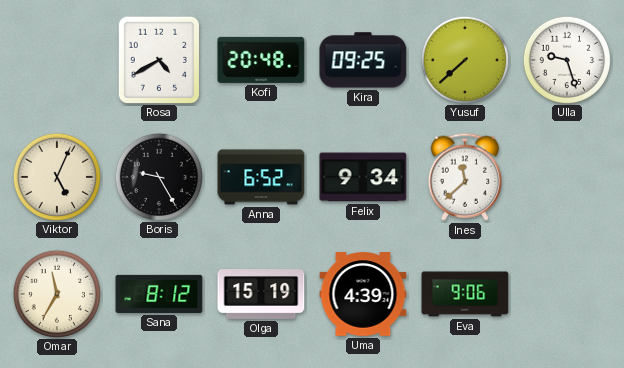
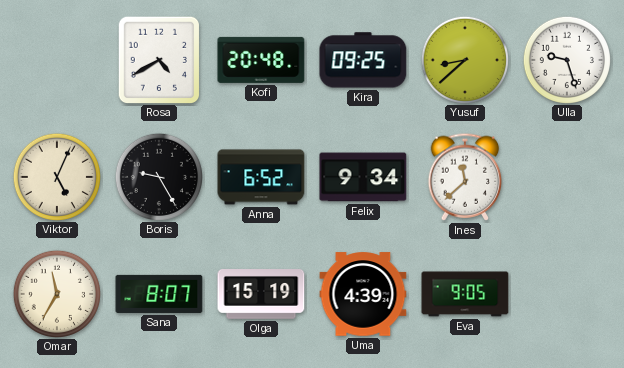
Yusuf: 7:38 -> 8:38
Sana: 8:12 -> 8:07
Eva: 9:06 -> 9:05
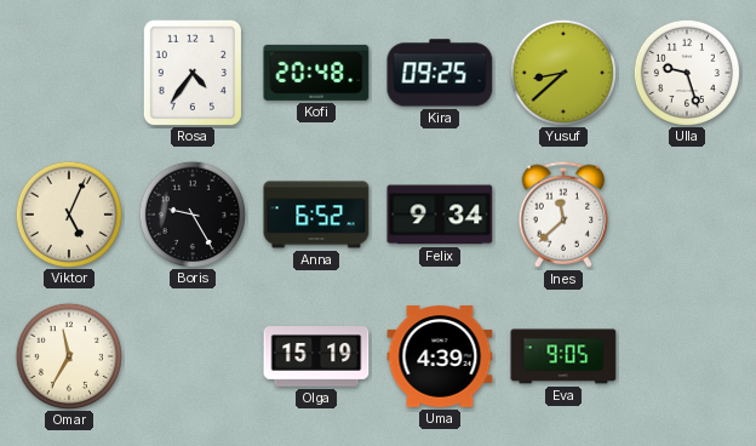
Rosa: 4:40 -> 4:36
Sana: 8:07 -> none
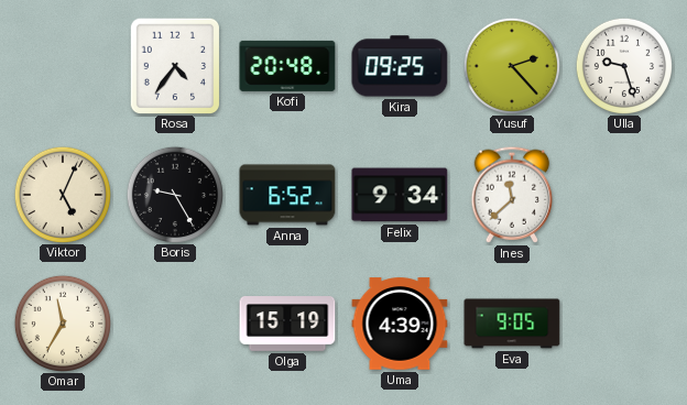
Yusuf: 8:38 -> 2:23
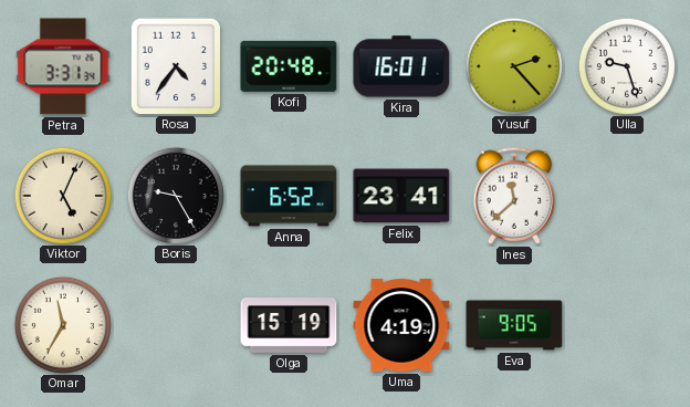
Petra: none -> 3:31
Kira: 09:25 -> 16:01
Felix: 9:34 -> 23:41
Uma: 4:39 -> 4:19
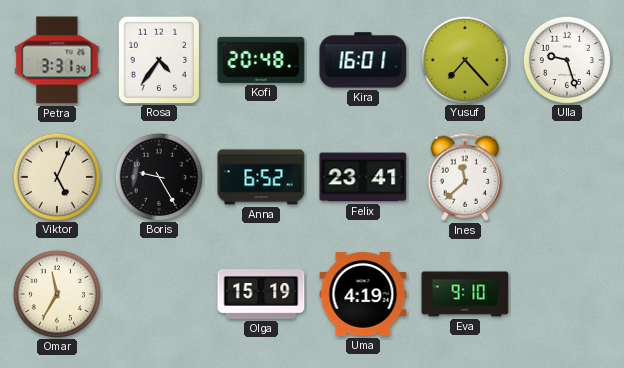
Yusuf: 2:23 -> 7:23
Eva: 9:05 -> 9:10
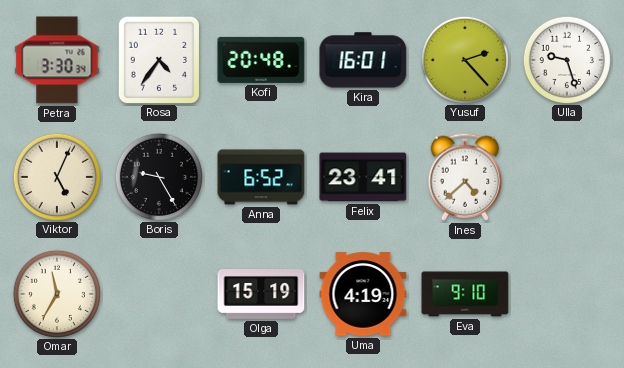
Petra: 3:31 -> 3:30
Yusuf: 7:23 -> 2:23
Ines: 11:38 -> 4:38
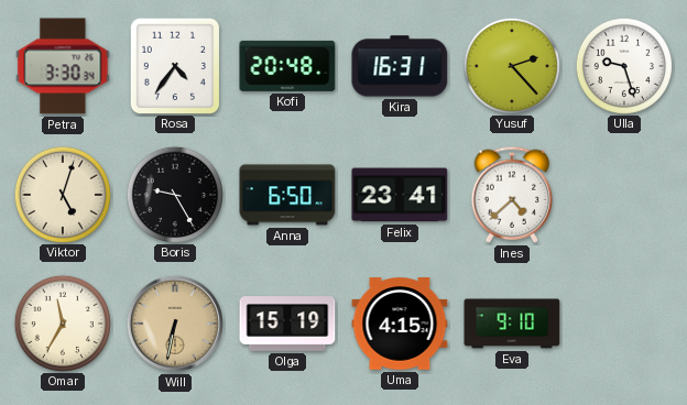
Kira: 16:01 -> 16:31
Viktor: 5:04 -> 5:03
Anna: 6:52 -> 6:50
Will: none -> 6:32
Uma: 4:19 -> 4:15
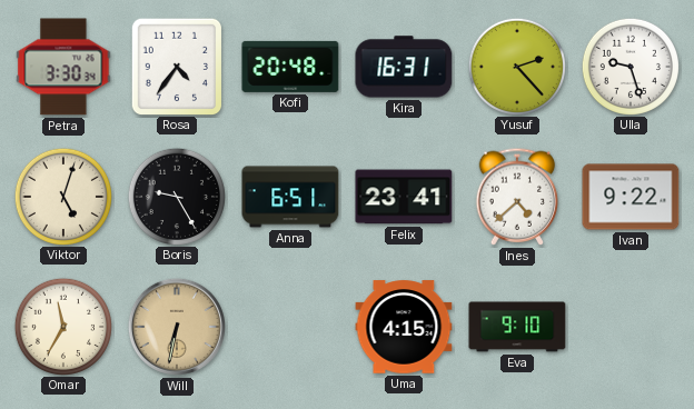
Anna: 6:50 -> 6:51
Ivan: none -> 9:22
Olga: 15:19 -> none
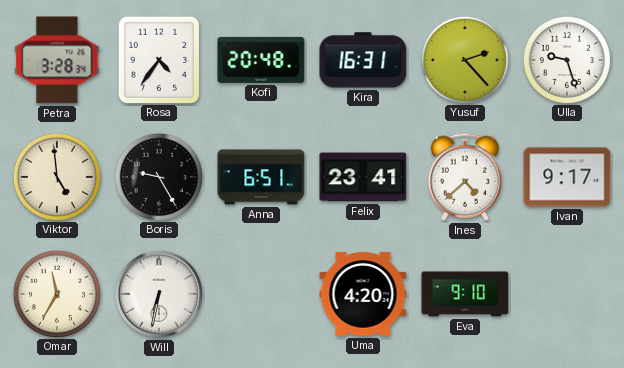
Petra: 3:30 -> 3:28
Viktor: 5:03 -> 4:59
Ivan: 9:22 -> 9:17
Will dial: champagne -> white
Uma: 4:15 -> 4:20
